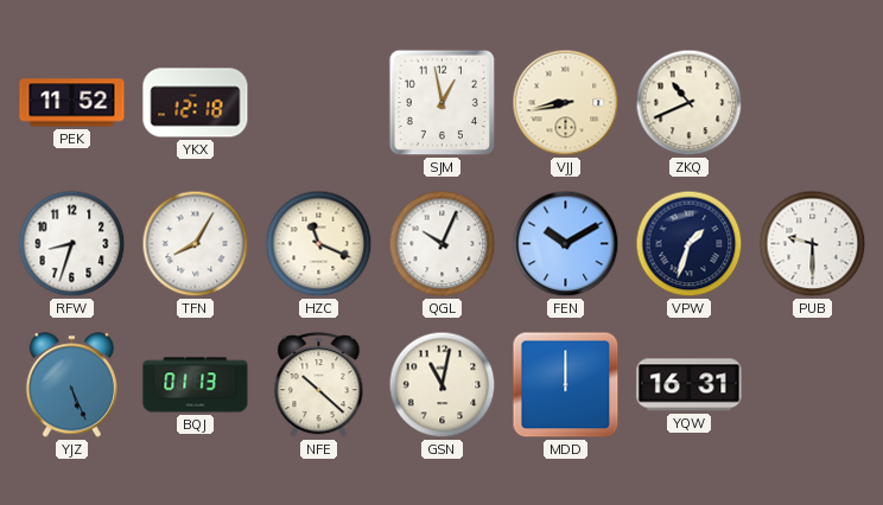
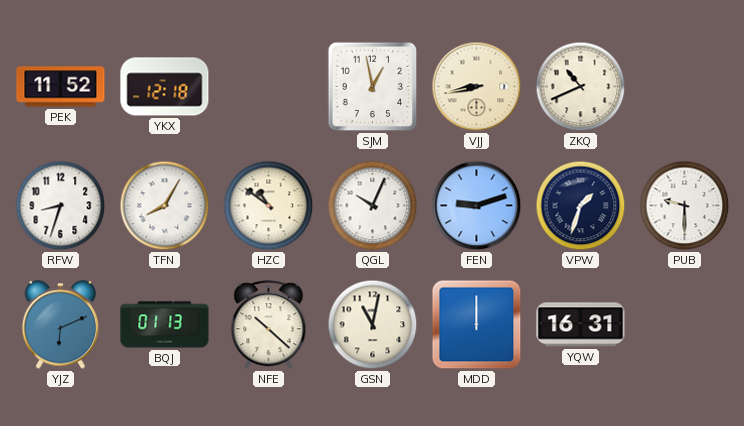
HZC: 11:19 -> 10:51
FEN: 10:10 -> 9:12
YJZ: 5:26 -> 6:11
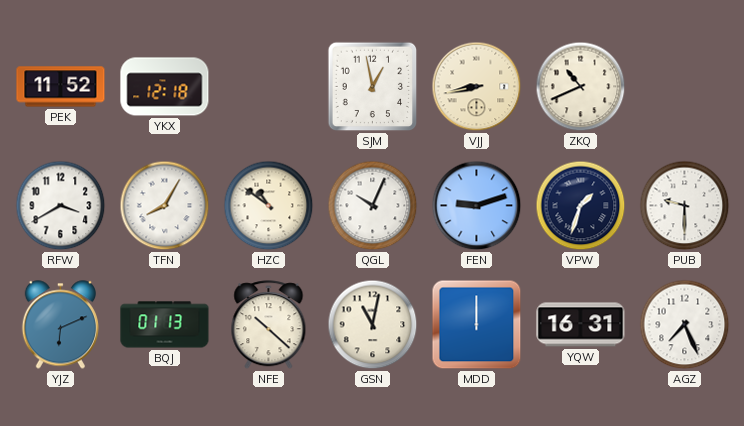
RFW: 8:33 -> 3:40
AGZ: none -> 7:26
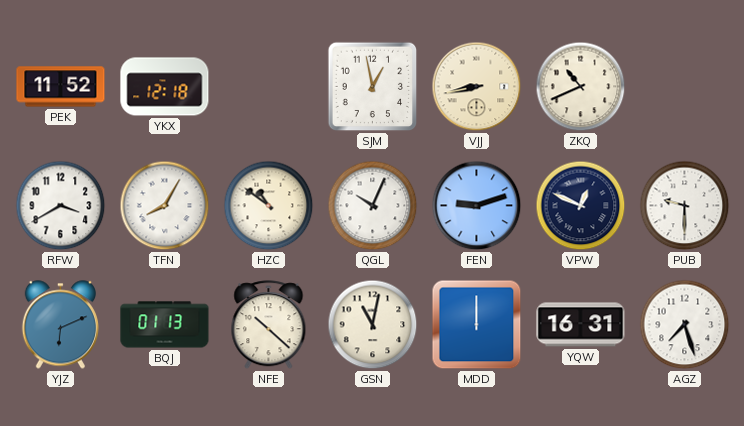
VPW: 1:33 -> 12:49
AGZ: 7:26 -> 7:27
